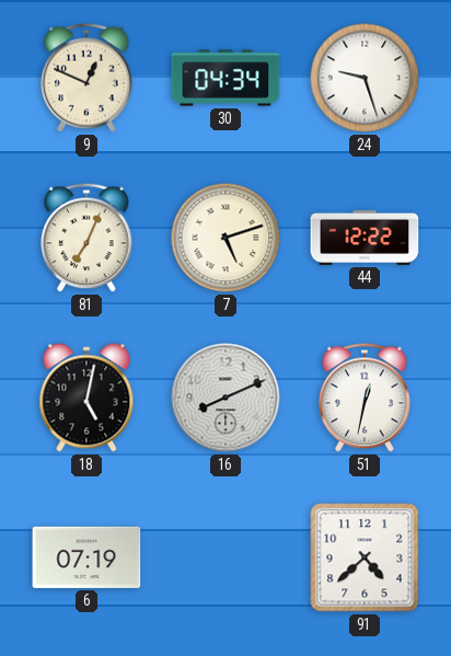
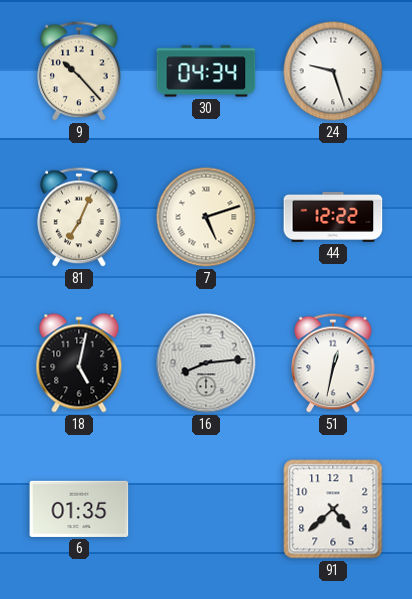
9: 12:49 -> 10:23
16: 8:11 -> 8:14
6: 07:19 -> 01:35
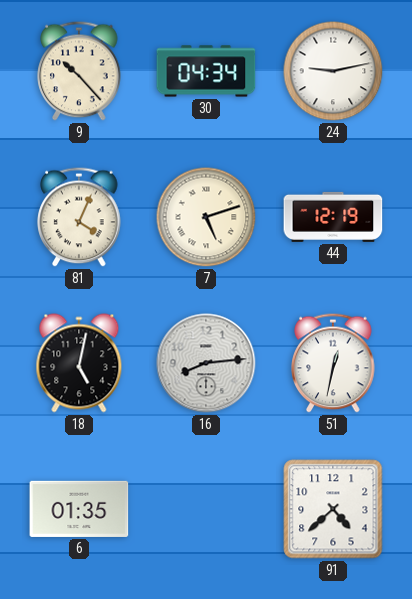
24: 9:27 -> 9:13
81: 7:04 -> 4:04
44: 12:22 -> 12:19
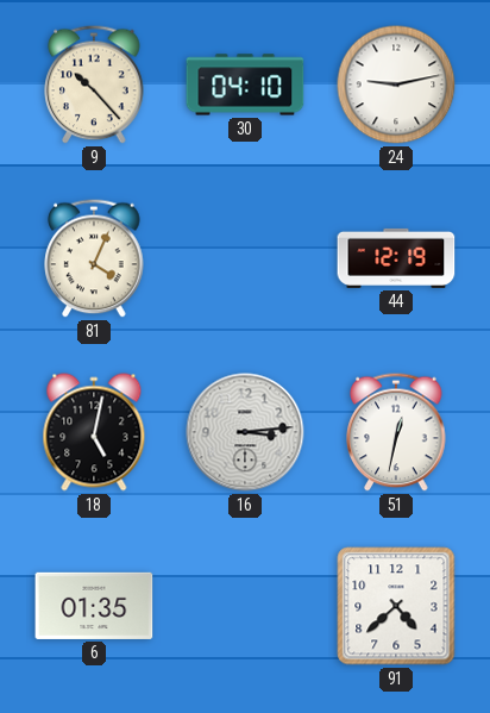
30: 04:34 -> 04:10
7: 5:12 -> none
16: 8:14 -> 3:14
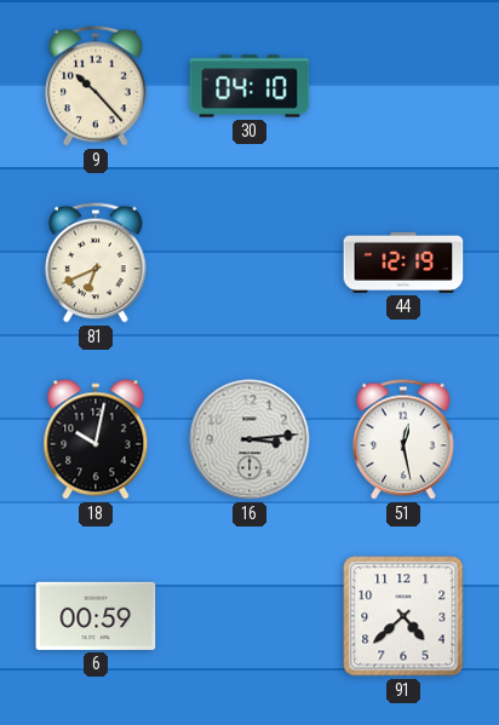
24: 9:13 -> none
81: 4:04 -> 6:41
18: 5:02 -> 10:02
51: 12:32 -> 12:28
6: 01:35 -> 00:59
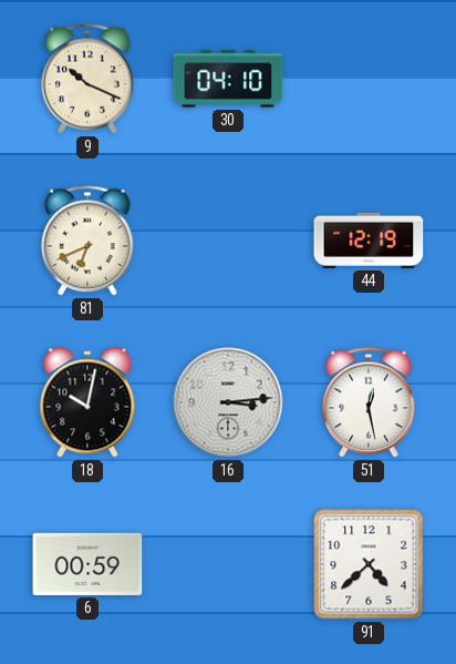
9: 10:23 -> 10:19
